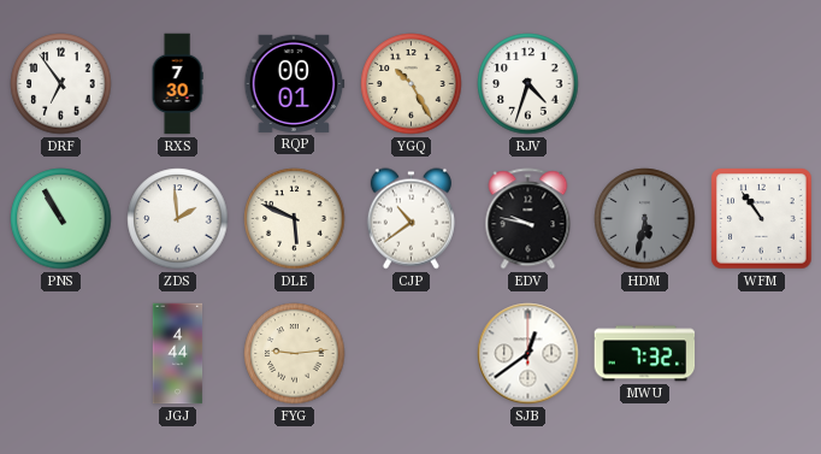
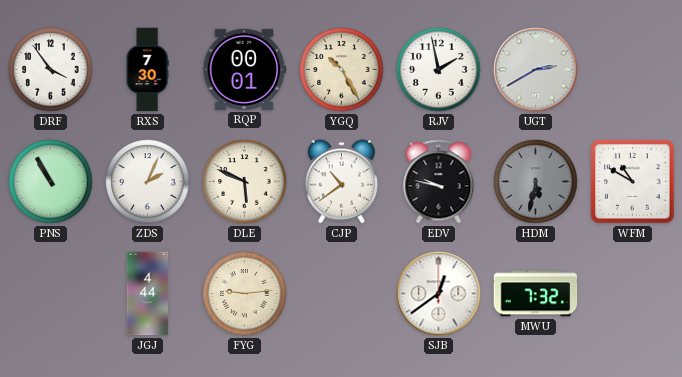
DRF: 6:54 -> 3:54
RJV: 4:33 -> 1:58
UGT: none -> 2:40
ZDS: 1:59 -> 2:04
WFM: 10:54 -> 10:50
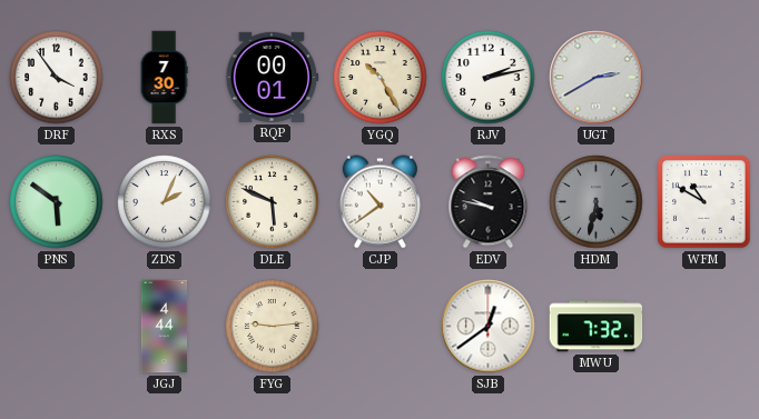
RJV: 1:58 -> 2:13
PNS: 10:55 -> 5:51
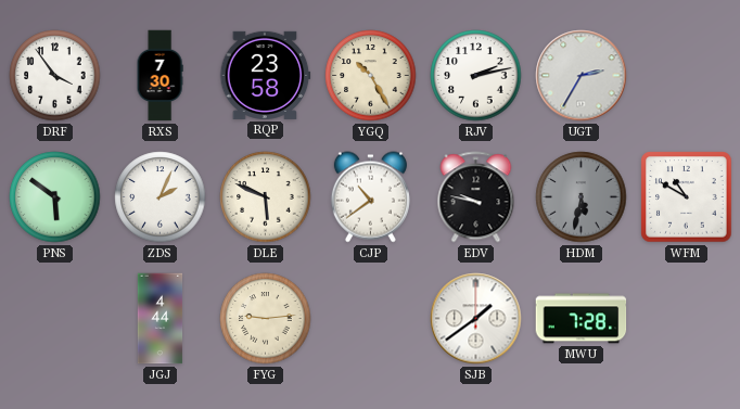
RQP: 00:01 -> 23:58
UGT: 2:40 -> 2:35
SJB: 12:39 -> 1:39
MWU: 7:32 -> 7:28
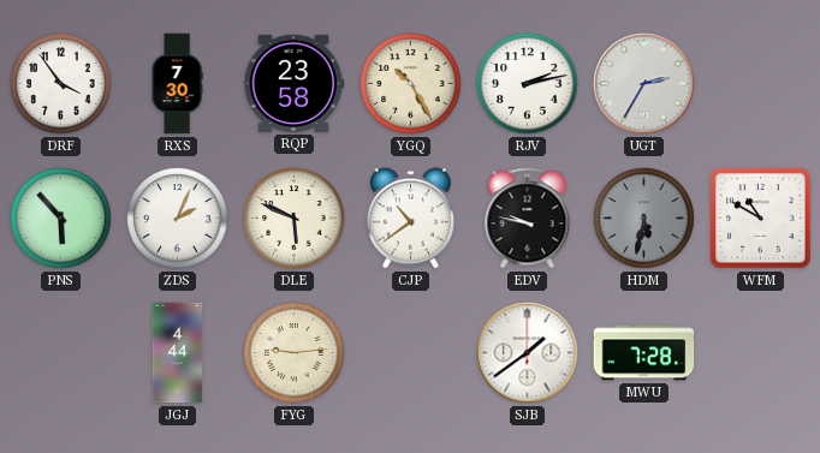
PNS: 5:51 -> 5:53
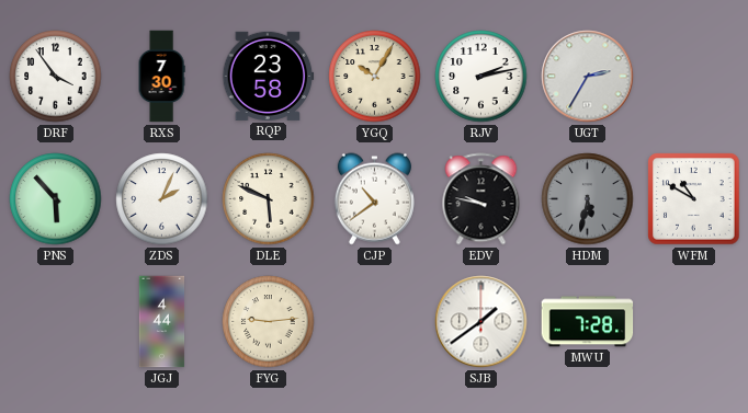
YGQ: 10:25 -> 10:05
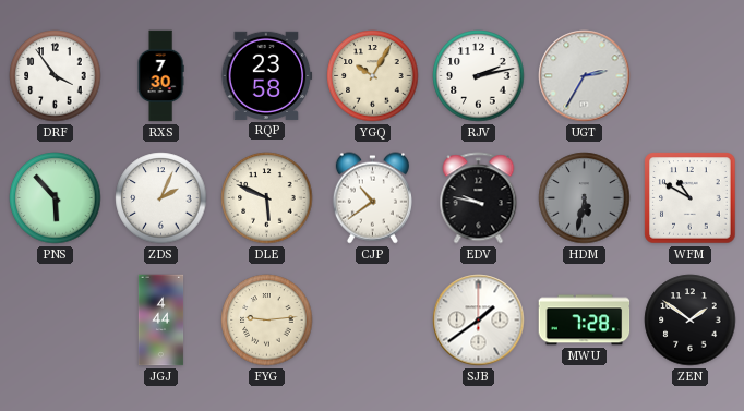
ZEN: none -> 1:51
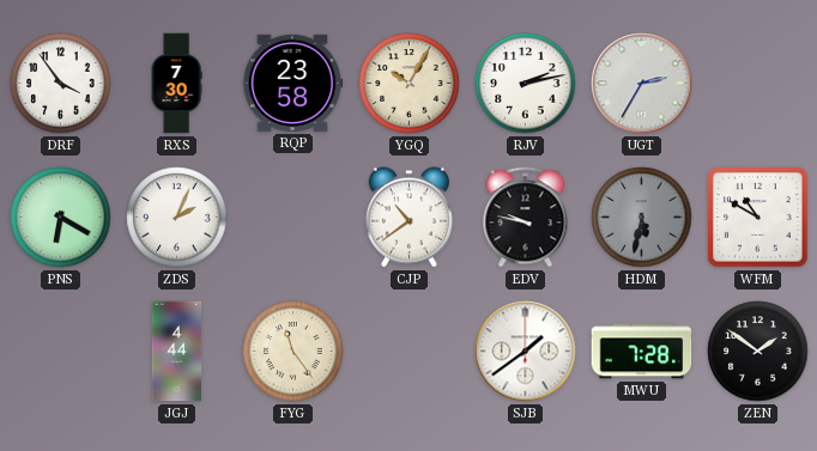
PNS: 5:53 -> 6:20
DLE: 5:49 -> none
FYG: 9:14 -> 11:24
